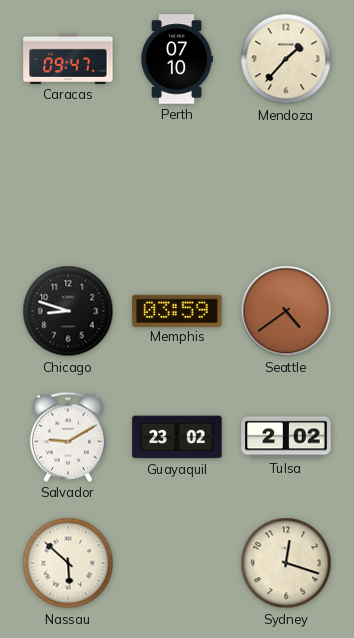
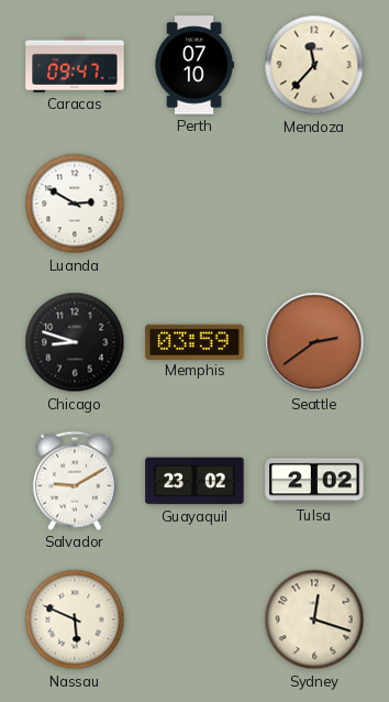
Mendoza: 1:37 -> 11:37
Luanda: none -> 2:50
Seattle: 4:39 -> 2:39
Nassau: 5:52 -> 5:49
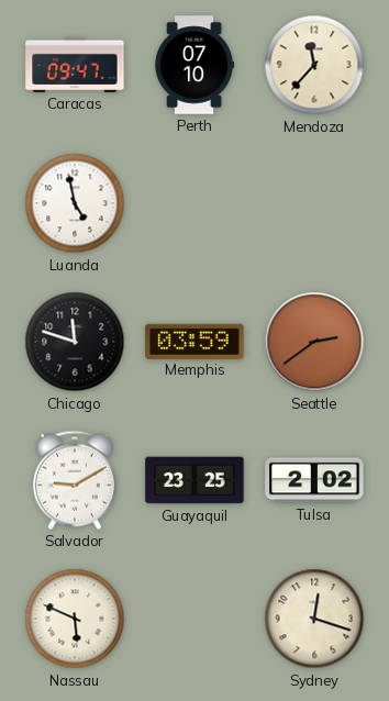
Luanda: 2:50 -> 4:58
Chicago: 8:48 -> 11:48
Guayaquil: 23:02 -> 23:25
